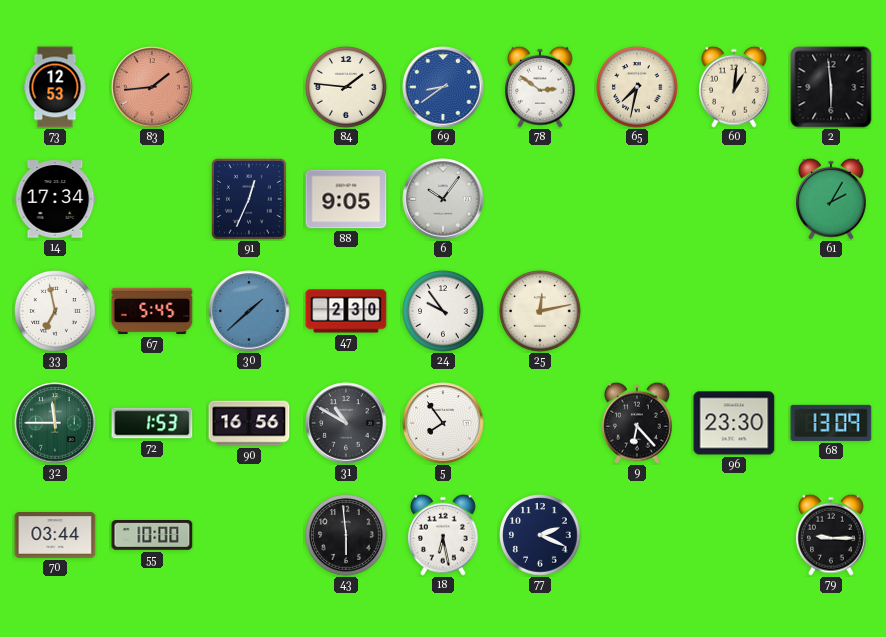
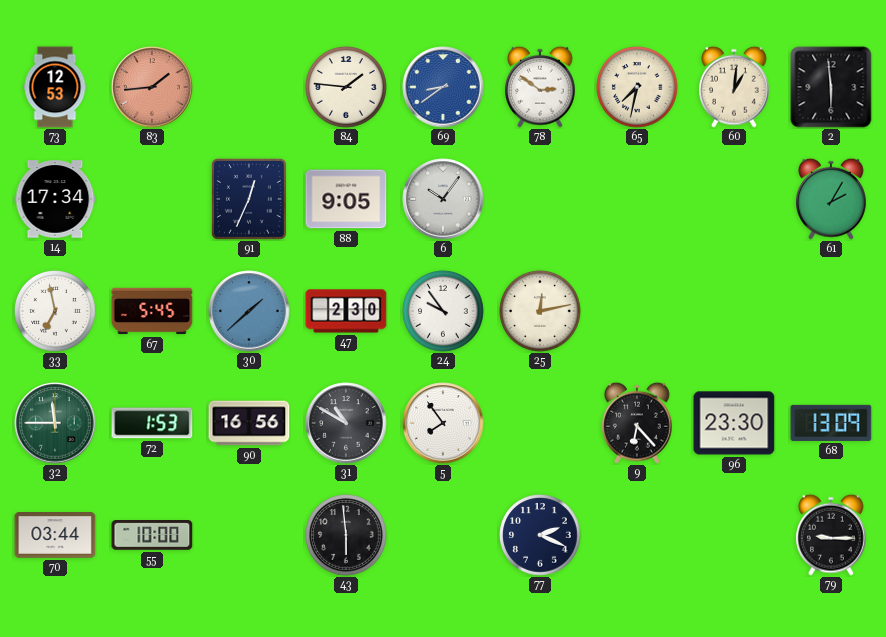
18: 6:28 -> none
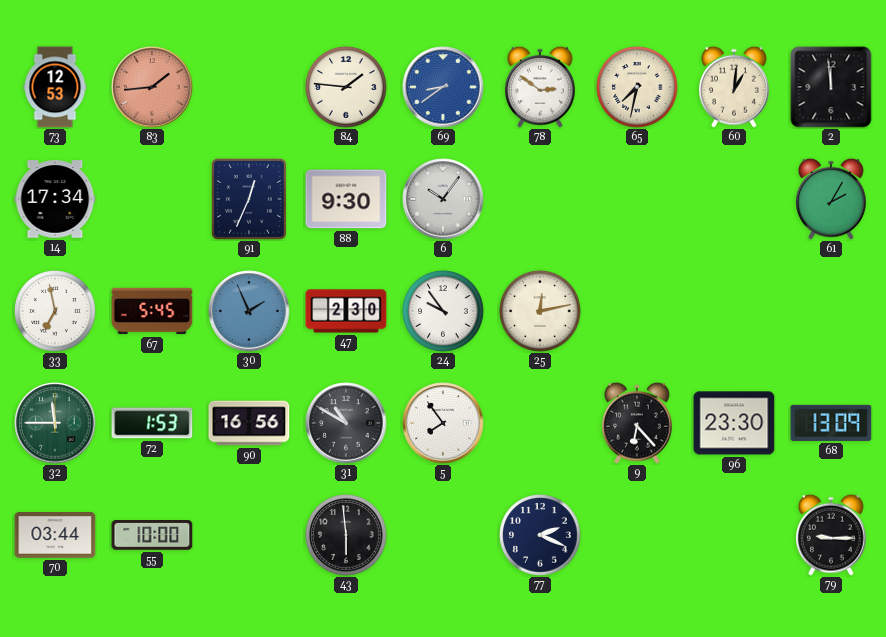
2: 5:59 -> 11:59
88: 9:05 -> 9:30
30: 1:38 -> 1:56
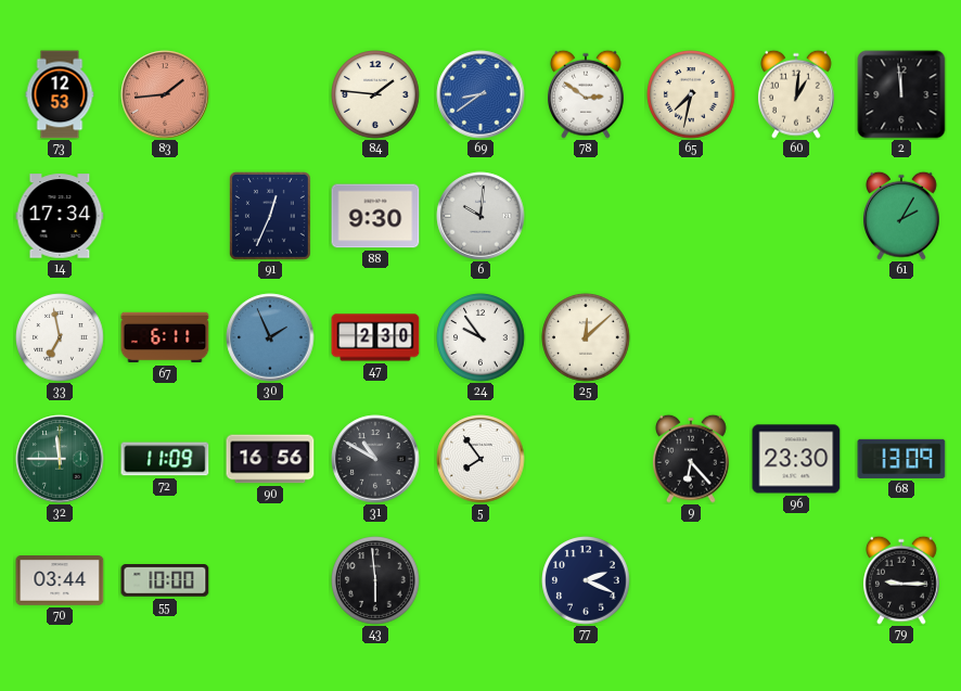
6: 10:06 -> 10:01
67: 5:45 -> 6:11
25: 12:13 -> 12:08
72: 1:53 -> 11:09
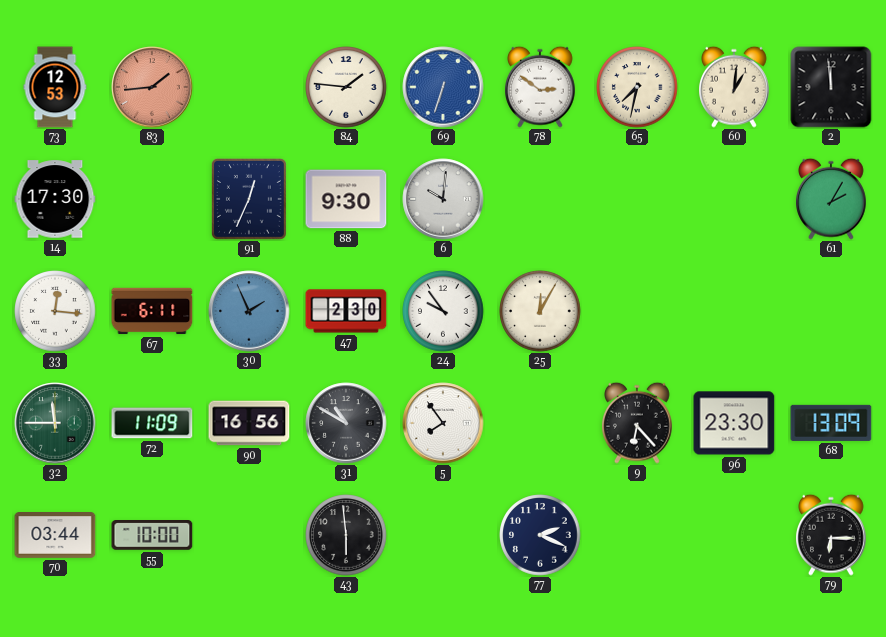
69: 8:39 -> 6:33
14: 17:34 -> 17:30
33: 6:58 -> 12:16
25: 12:08 -> 12:05
79: 9:15 -> 6:15
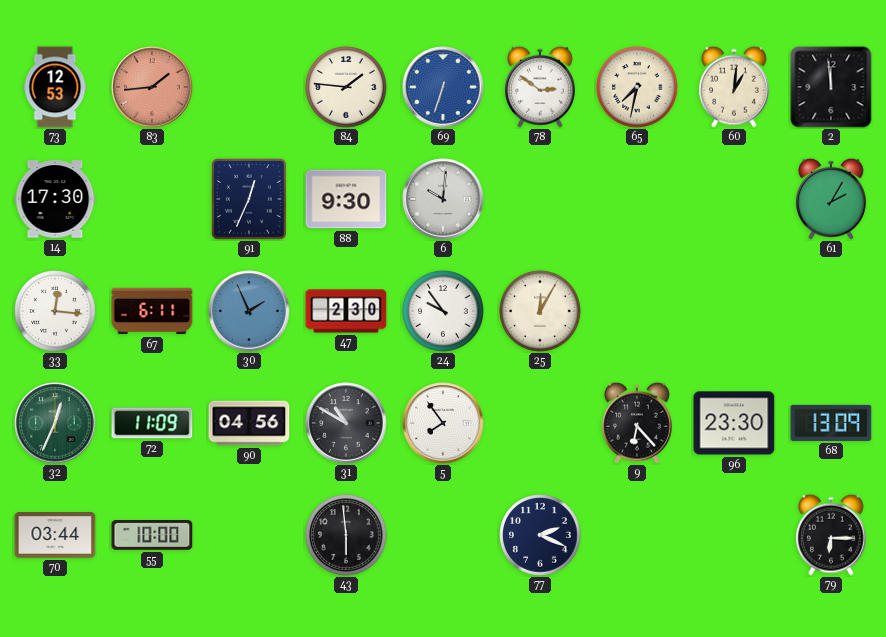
32: 11:45 -> 12:34
90: 16:56 -> 04:56
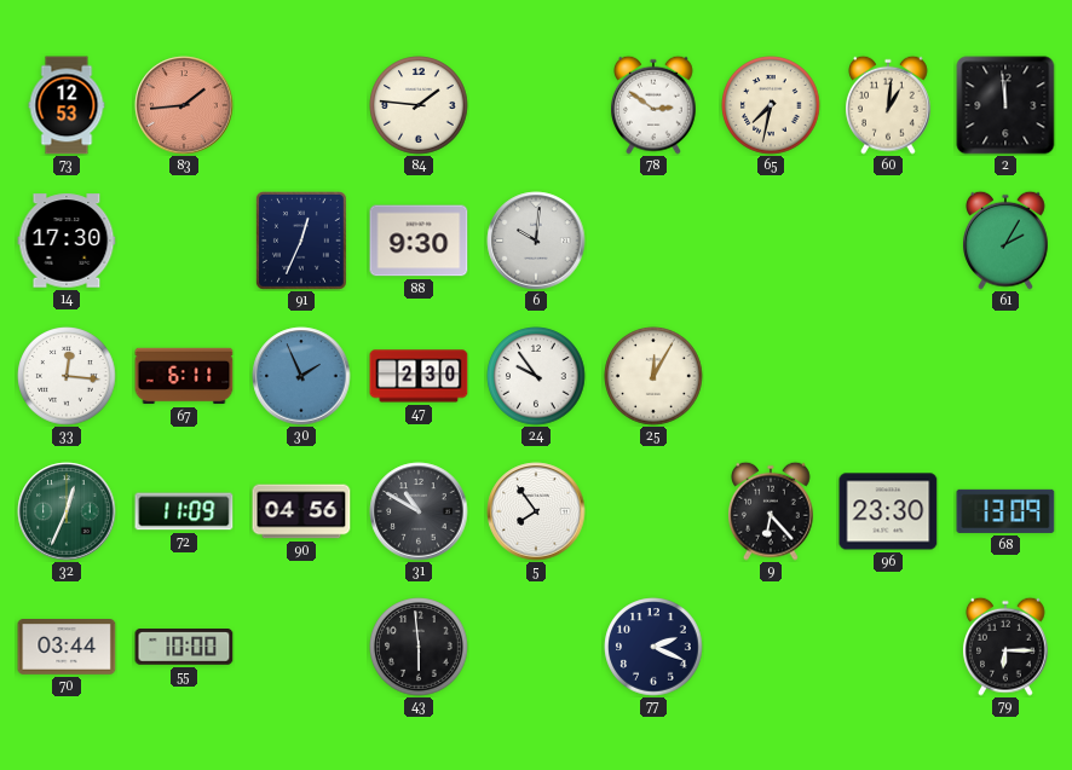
69: 6:33 -> none
